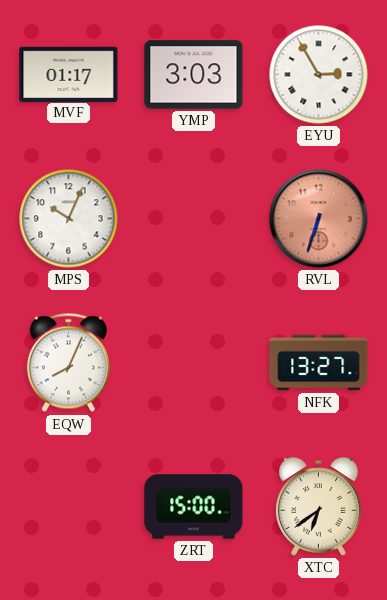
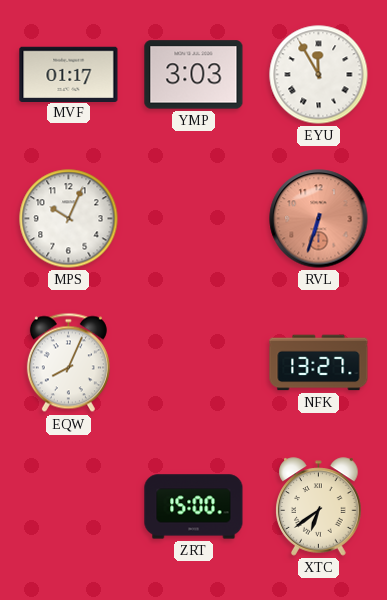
EYU: 2:55 -> 11:55
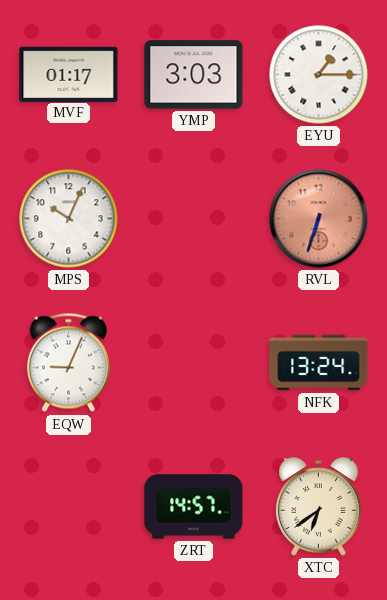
EYU: 11:55 -> 1:15
EQW: 8:04 -> 9:04
NFK: 13:27 -> 13:24
ZRT: 15:00 -> 14:57
